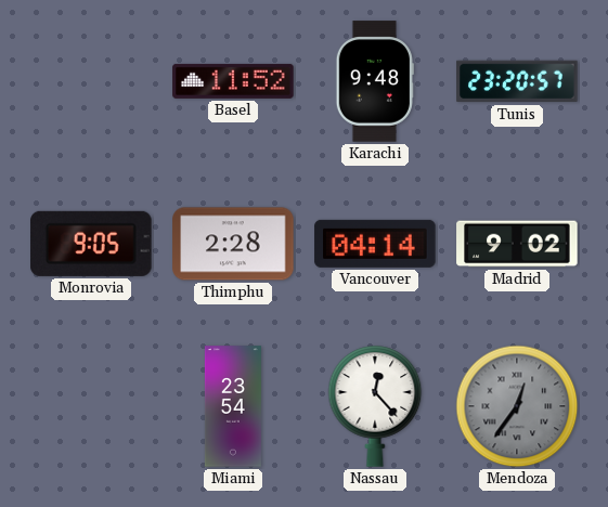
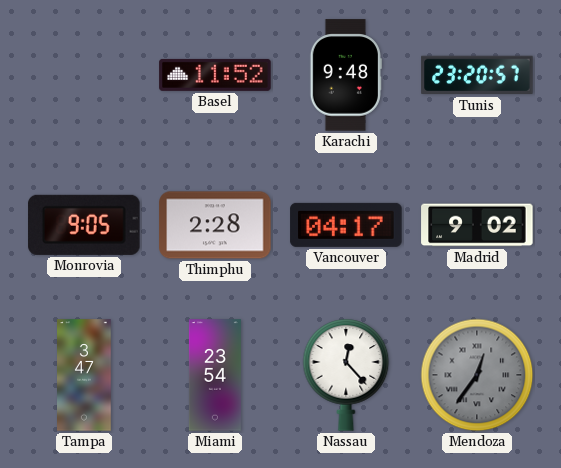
Vancouver: 04:14 -> 04:17
Tampa: none -> 3:47
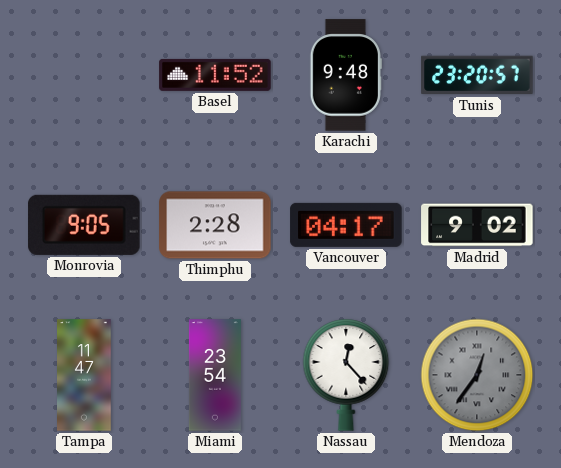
Tampa: 3:47 -> 11:47
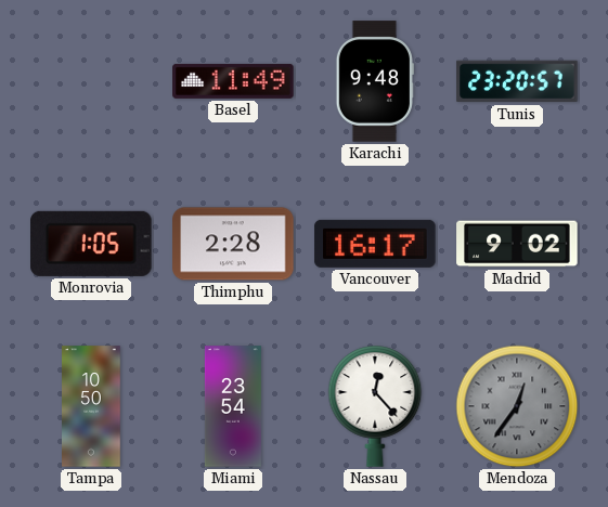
Basel: 11:52 -> 11:49
Monrovia: 9:05 -> 1:05
Vancouver: 04:17 -> 16:17
Tampa: 11:47 -> 10:50
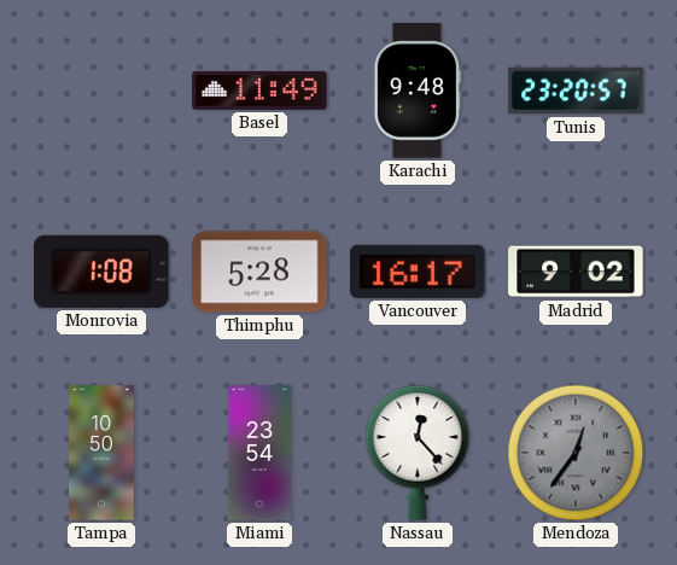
Monrovia: 1:05 -> 1:08
Thimphu: 2:28 -> 5:28
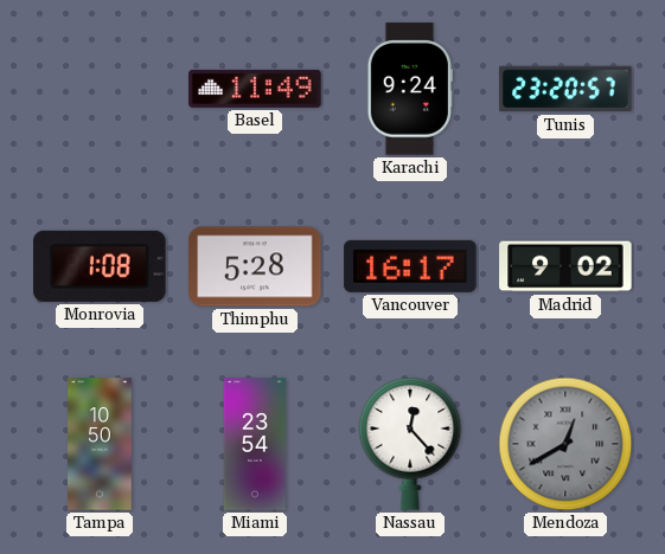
Karachi: 9:48 -> 9:24
Mendoza: 12:36 -> 12:40
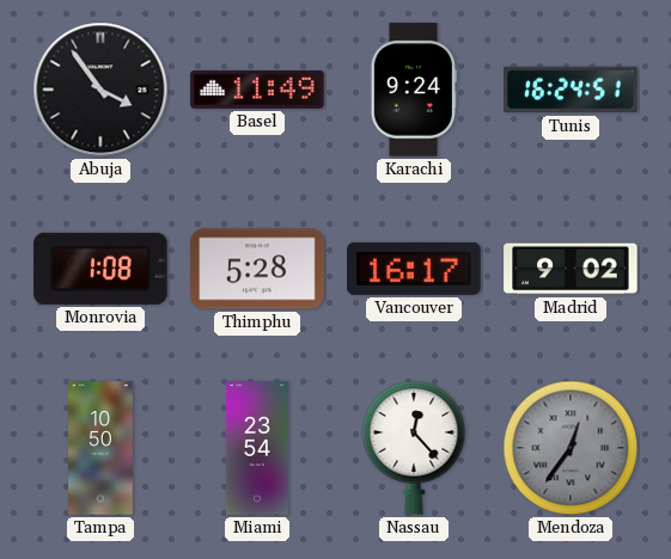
Abuja: none -> 3:54
Tunis: 23:20 -> 16:24
Mendoza: 12:40 -> 12:36
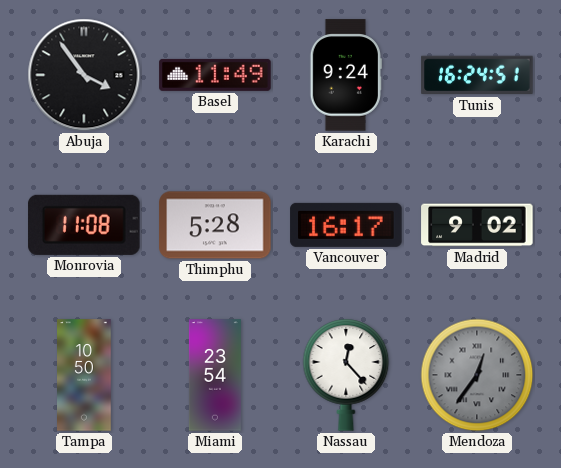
Monrovia: 1:08 -> 11:08
